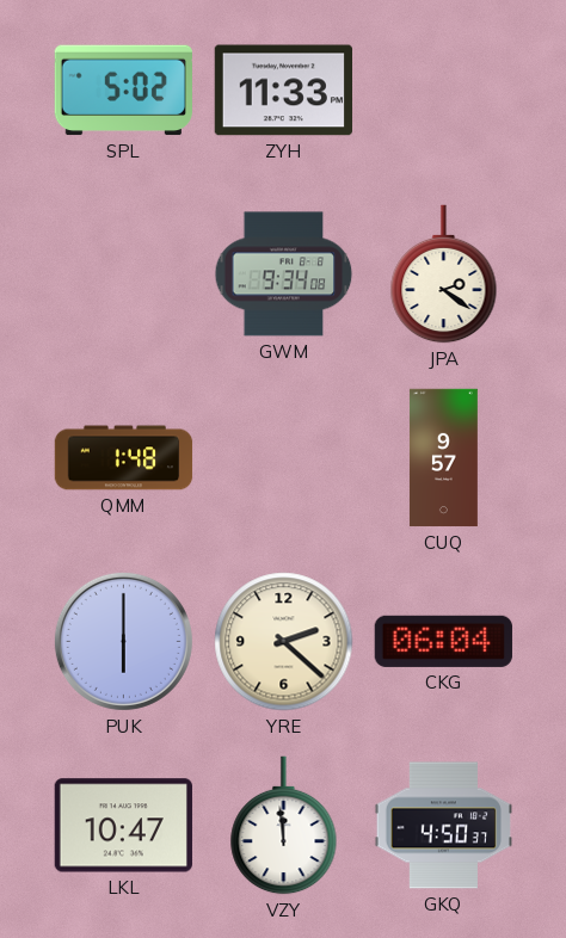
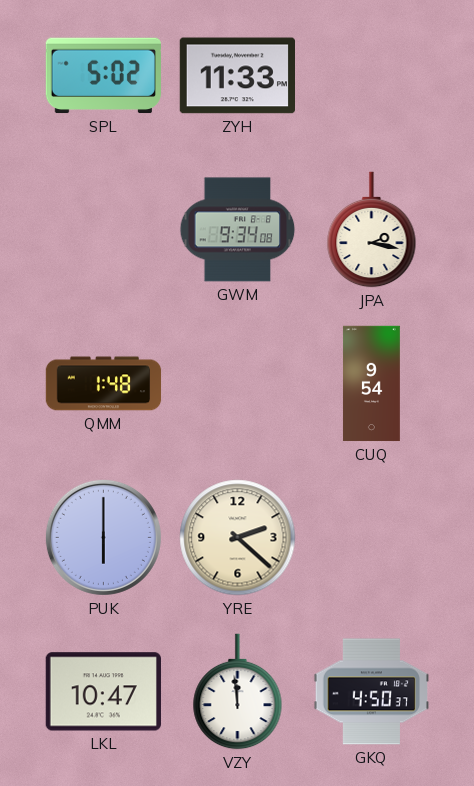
JPA: 2:21 -> 2:17
CUQ: 9:57 -> 9:54
CKG: 06:04 -> none
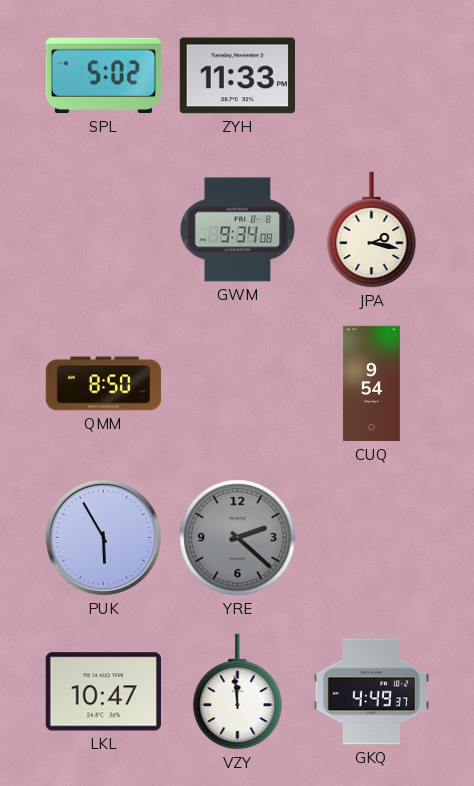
QMM: 1:48 -> 8:50
PUK: 6:00 -> 5:55
YRE dial: cream -> grey
GKQ: 4:50 -> 4:49
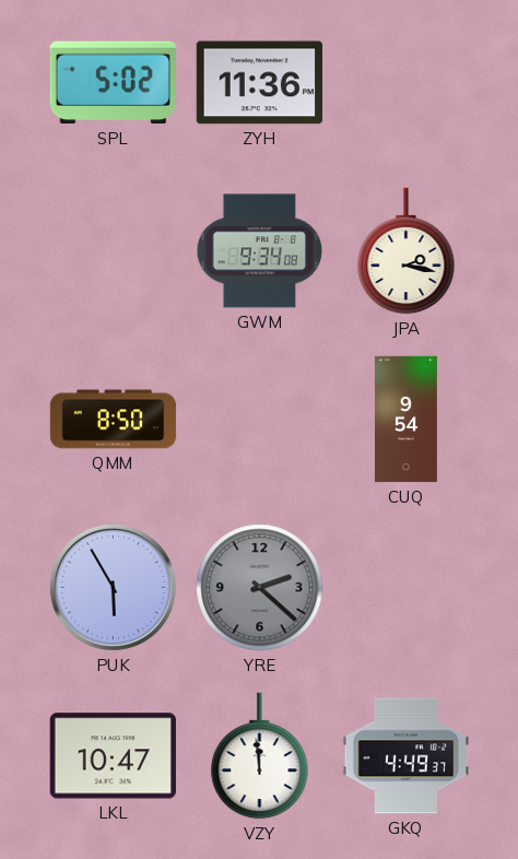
ZYH: 11:33 -> 11:36
